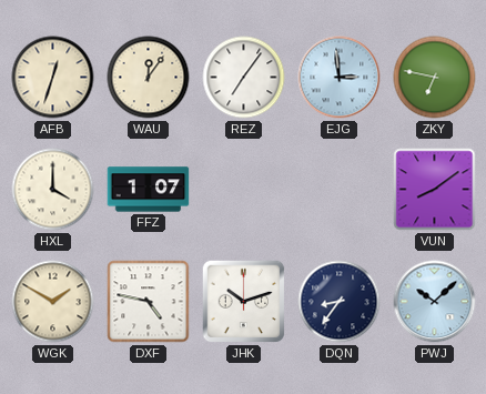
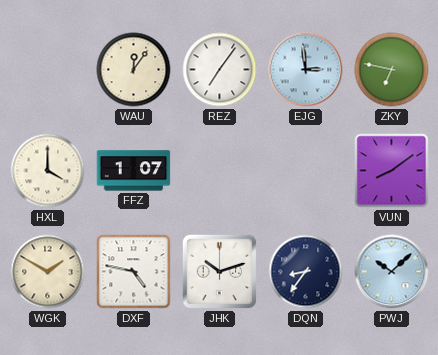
AFB: 12:33 -> none
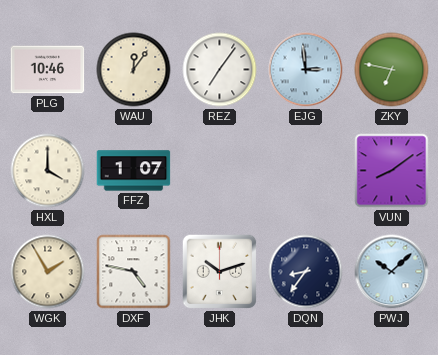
PLG: none -> 10:46
WGK: 1:50 -> 1:55
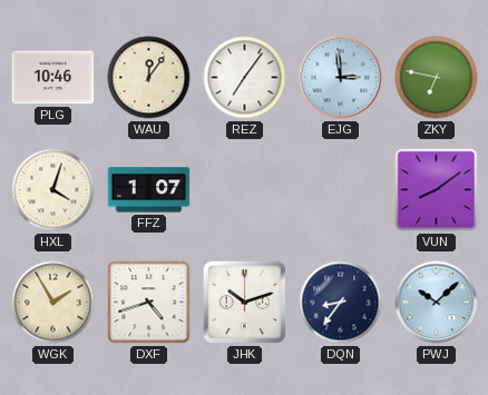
HXL: 4:00 -> 4:03
DXF: 4:47 -> 4:42
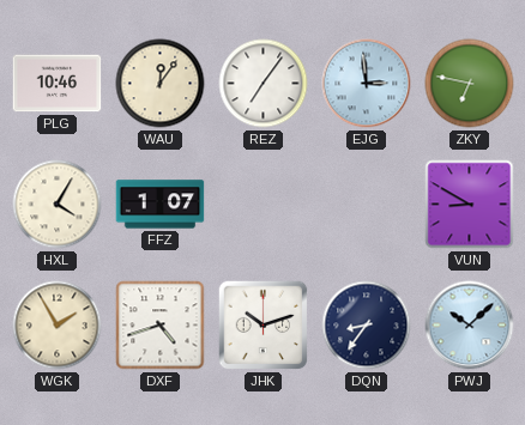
HXL: 4:03 -> 4:05
VUN: 8:09 -> 8:50
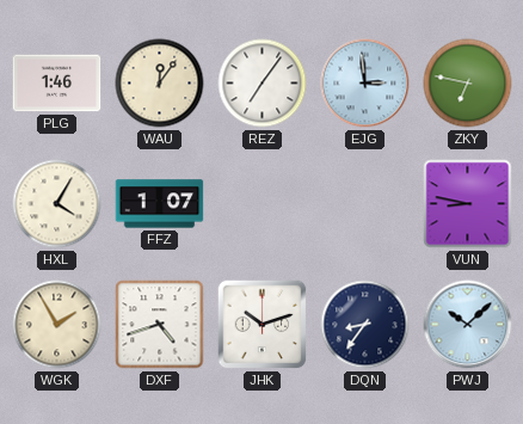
PLG: 10:46 -> 1:46
VUN: 8:50 -> 8:47
